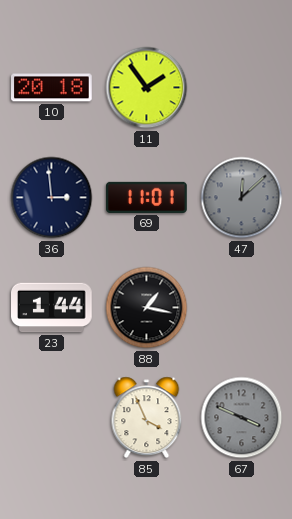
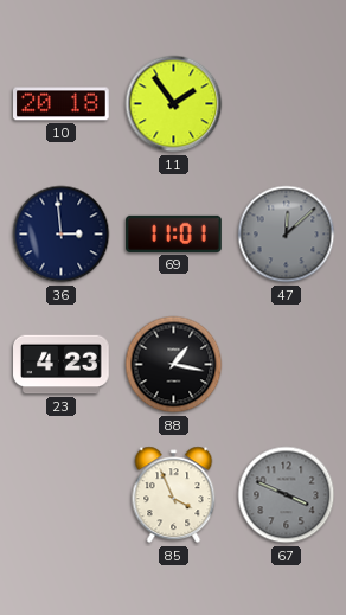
23: 1:44 -> 4:23
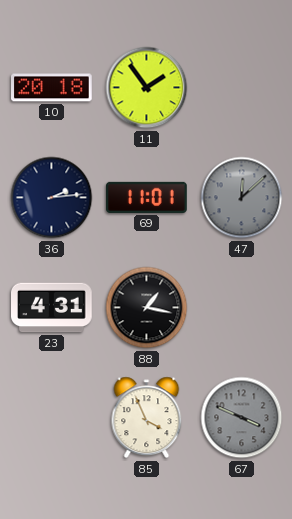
36: 2:59 -> 2:14
23: 4:23 -> 4:31
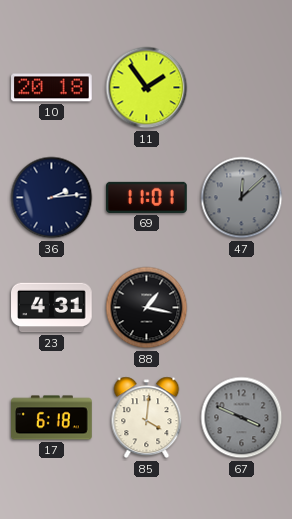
17: none -> 6:18
85: 3:56 -> 4:01
